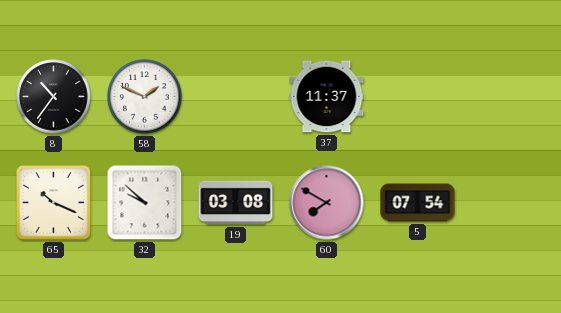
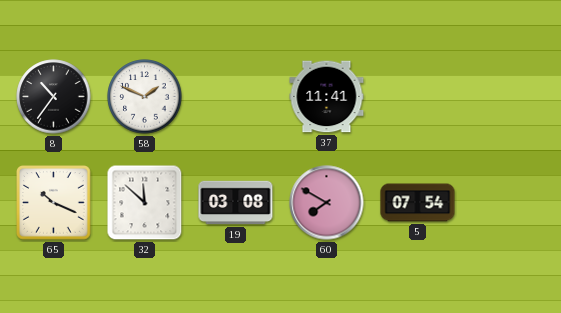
37: 11:37 -> 11:41
32: 9:52 -> 11:52
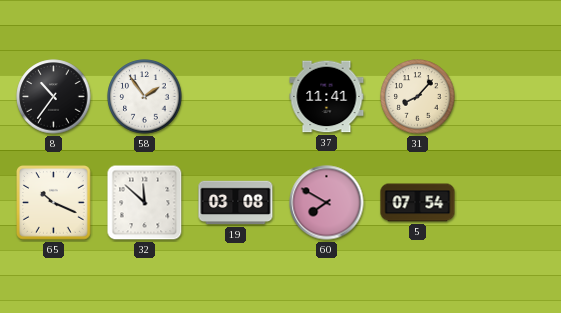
58: 1:49 -> 1:54
31: none -> 8:07
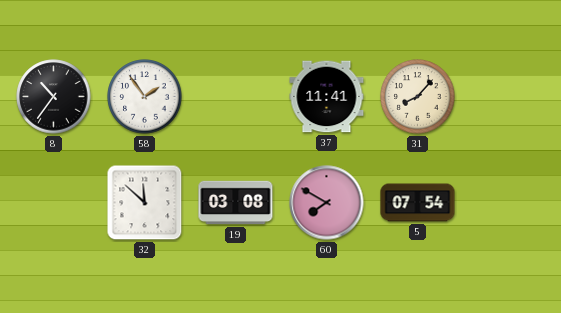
65: 10:19 -> none
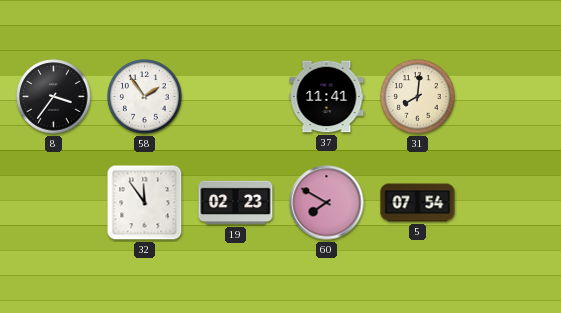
8: 10:36 -> 3:36
31: 8:07 -> 8:01
32: 11:52 -> 11:54
19: 03:08 -> 02:23
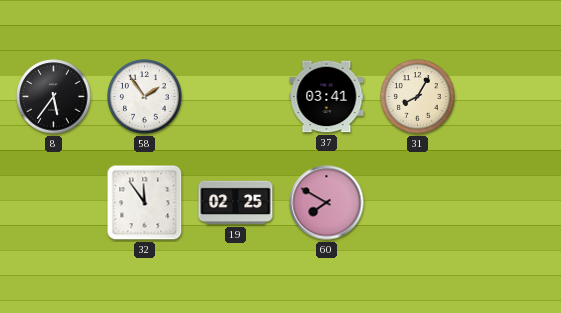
8: 3:36 -> 5:36
37: 11:41 -> 03:41
31: 8:01 -> 8:05
19: 02:23 -> 02:25
5: 07:54 -> none
